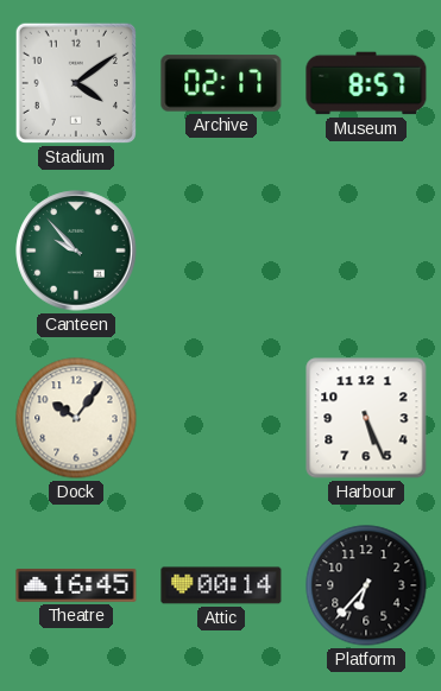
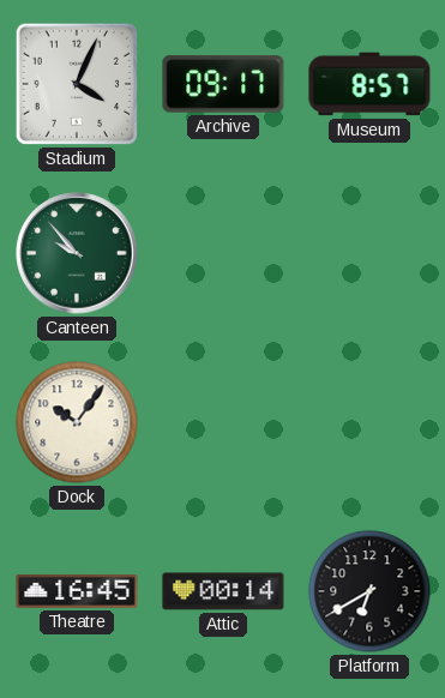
Stadium: 4:09 -> 4:04
Archive: 02:17 -> 09:17
Harbour: 5:26 -> none
Platform: 6:37 -> 6:40
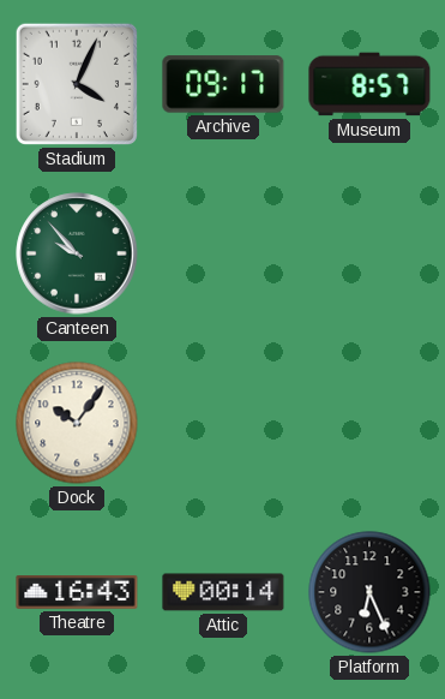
Theatre: 16:45 -> 16:43
Platform: 6:40 -> 6:26
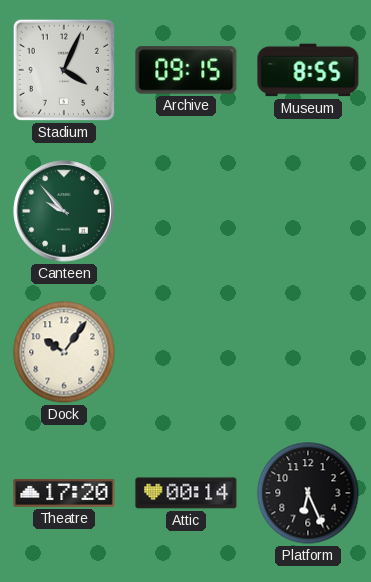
Archive: 09:17 -> 09:15
Museum: 8:57 -> 8:55
Theatre: 16:43 -> 17:20
